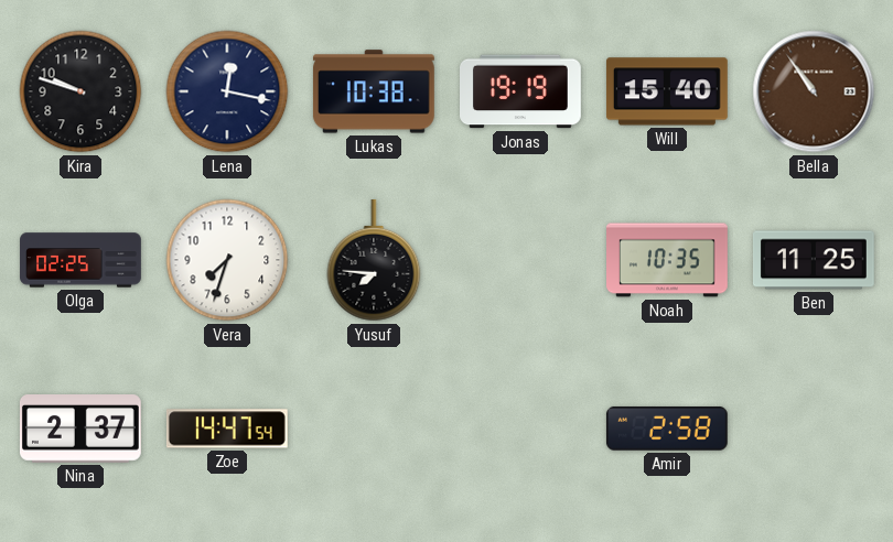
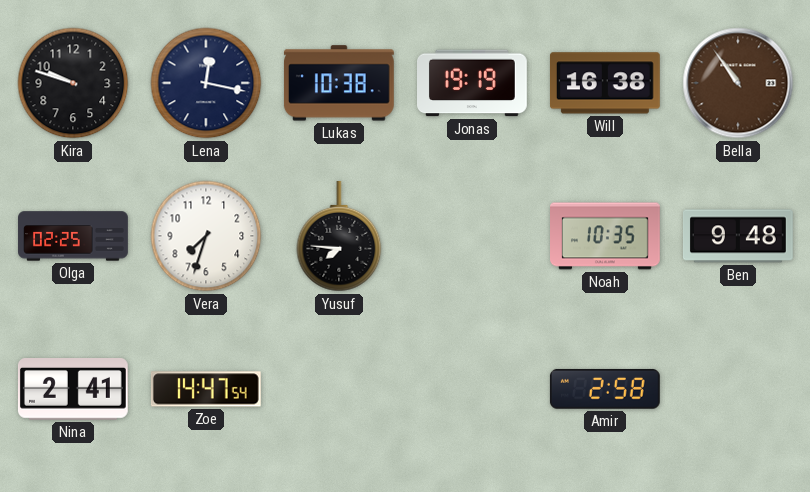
Will: 15:40 -> 16:38
Ben: 11:25 -> 9:48
Nina: 2:37 -> 2:41
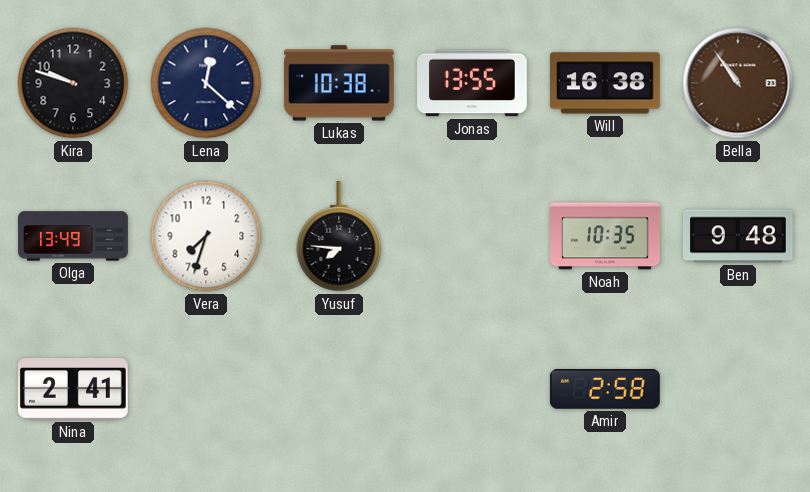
Lena: 12:17 -> 12:22
Jonas: 19:19 -> 13:55
Olga: 02:25 -> 13:49
Zoe: 14:47 -> none
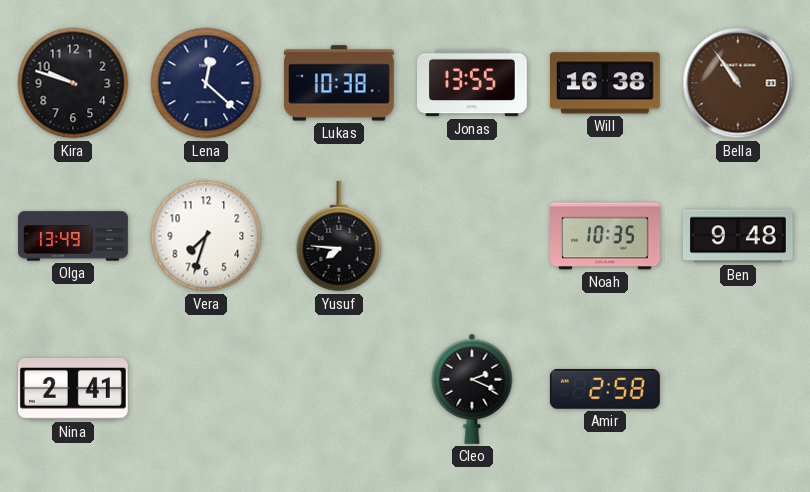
Cleo: none -> 2:19
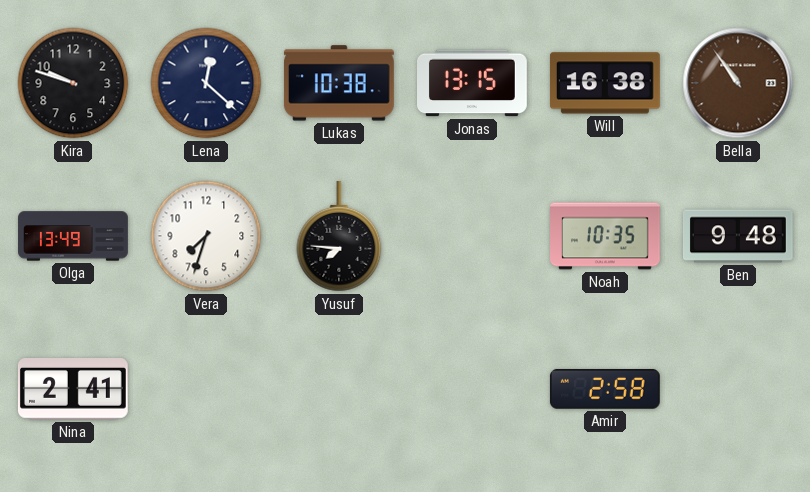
Jonas: 13:55 -> 13:15
Cleo: 2:19 -> none
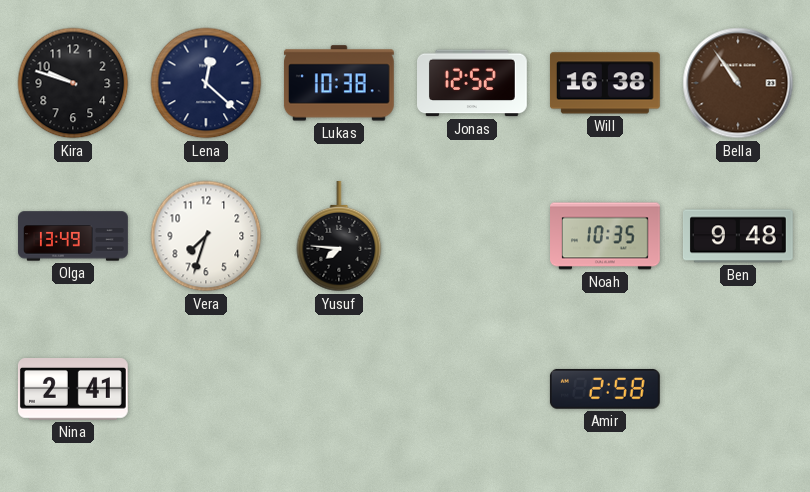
Jonas: 13:15 -> 12:52
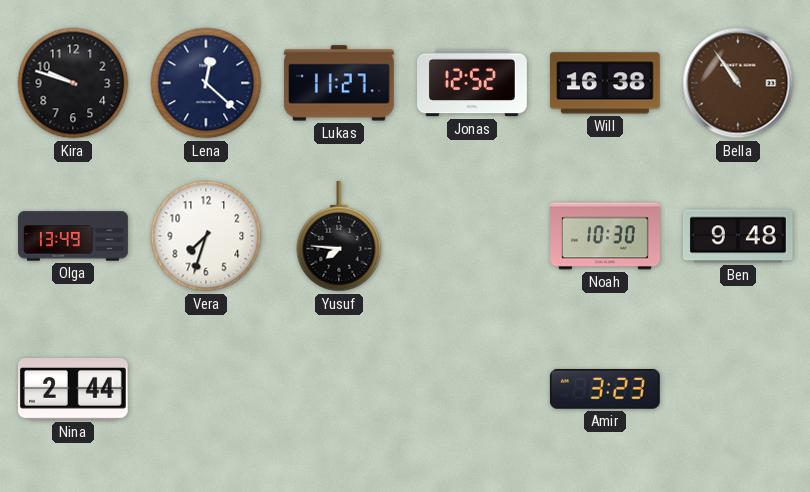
Lukas: 10:38 -> 11:27
Noah: 10:35 -> 10:30
Nina: 2:41 -> 2:44
Amir: 2:58 -> 3:23
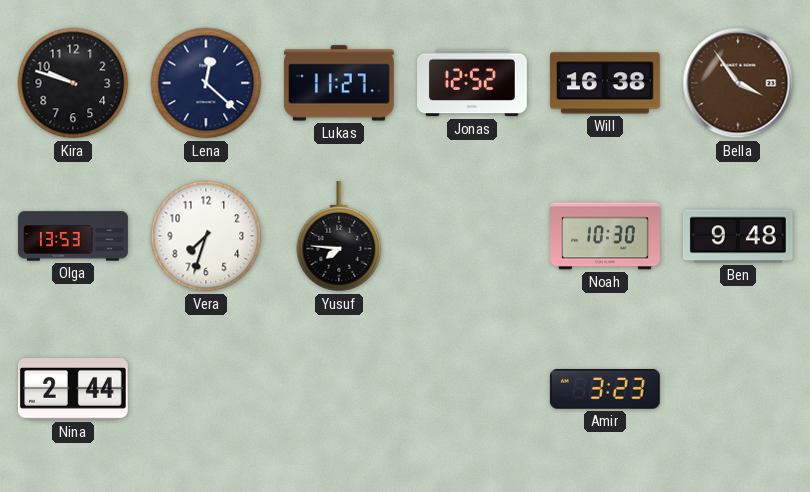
Bella: 10:54 -> 3:54
Olga: 13:49 -> 13:53
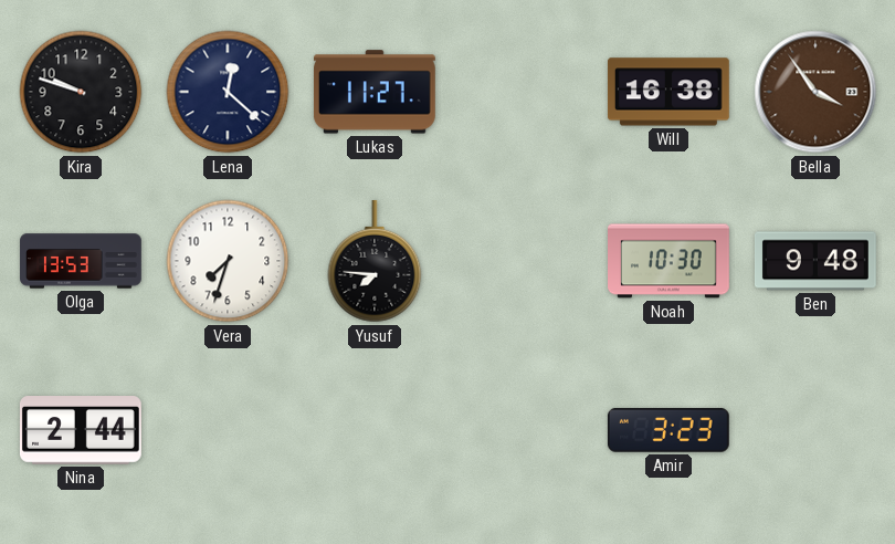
Jonas: 12:52 -> none
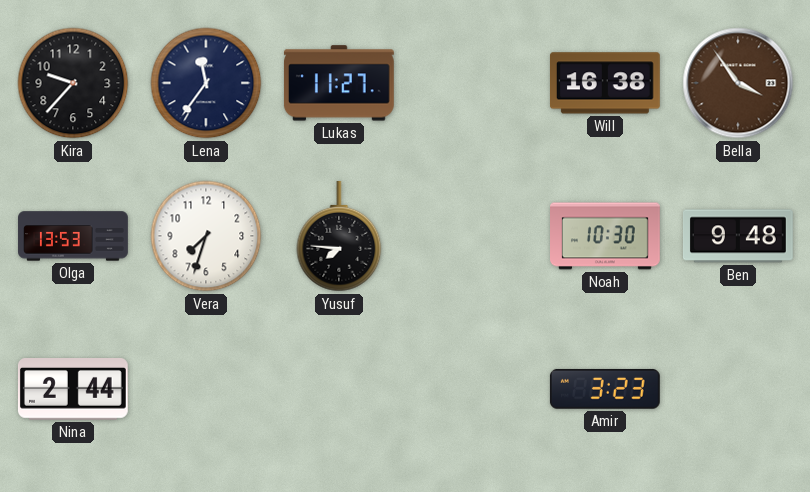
Kira: 9:48 -> 9:37
Lena: 12:22 -> 11:36
